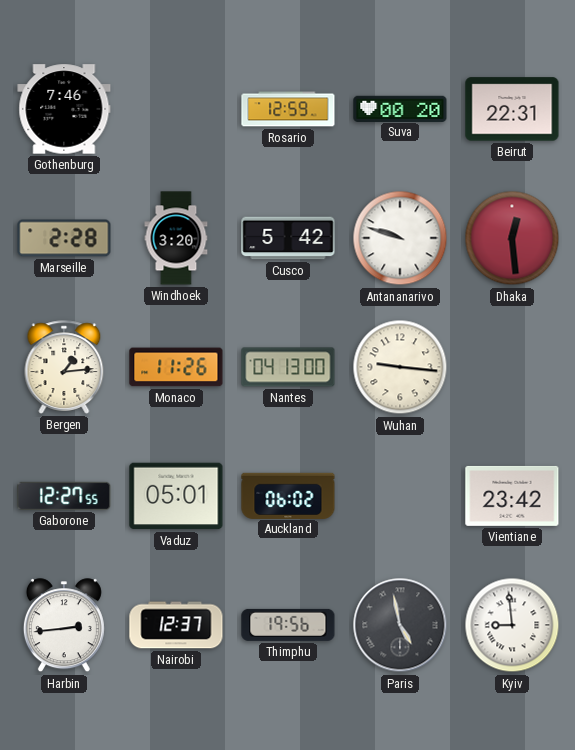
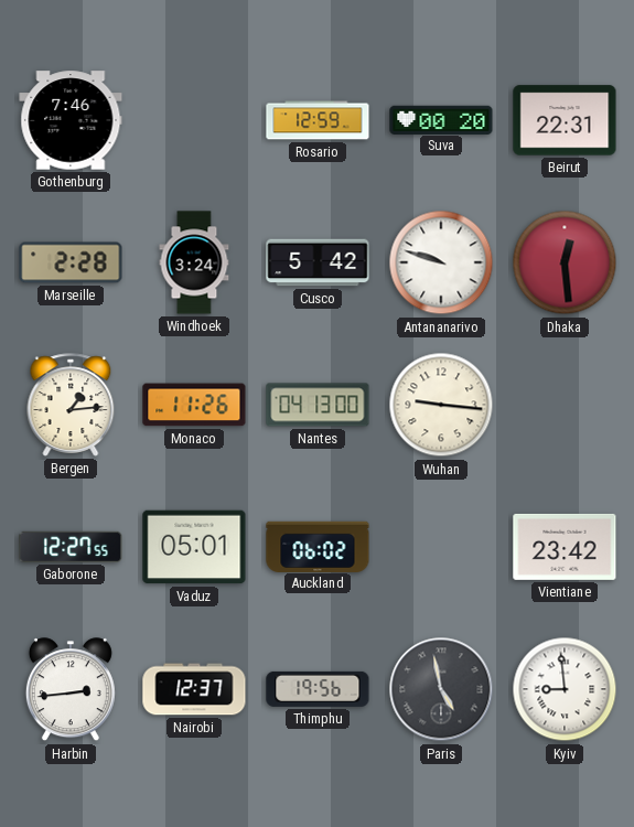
Windhoek: 3:20 -> 3:24
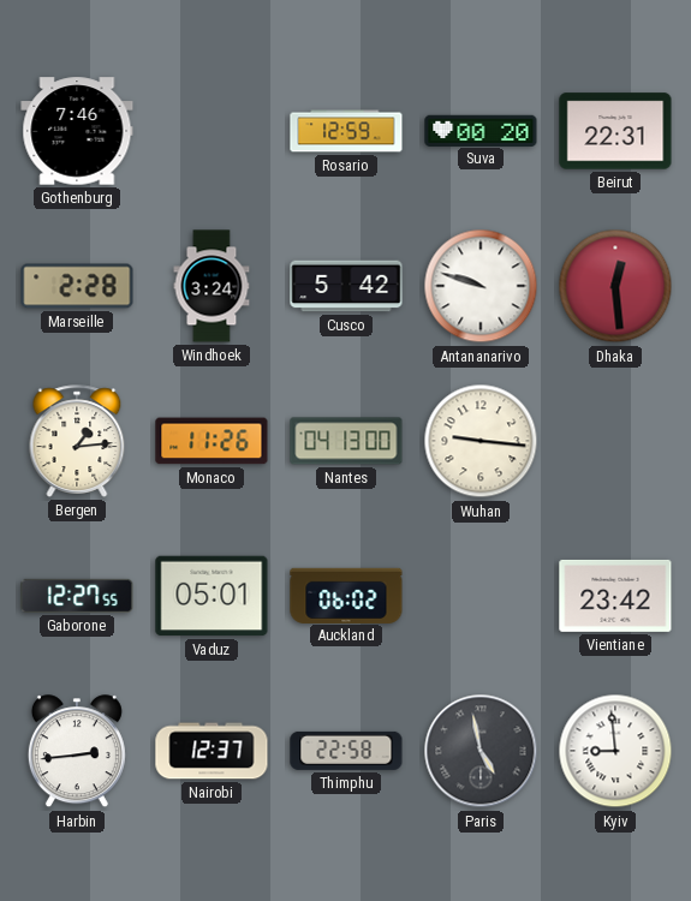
Thimphu: 19:56 -> 22:58
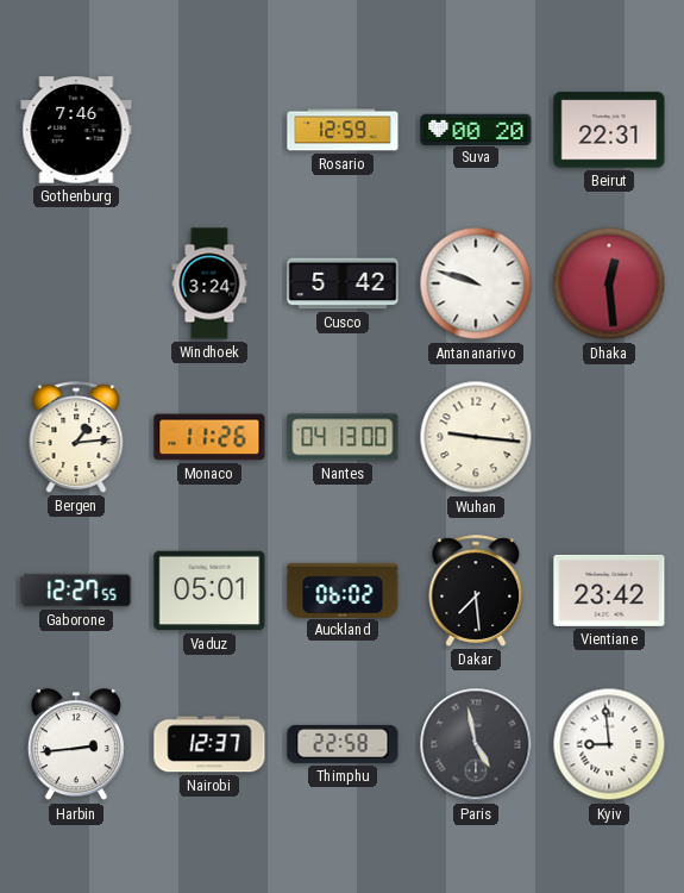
Marseille: 2:28 -> none
Dakar: none -> 7:29
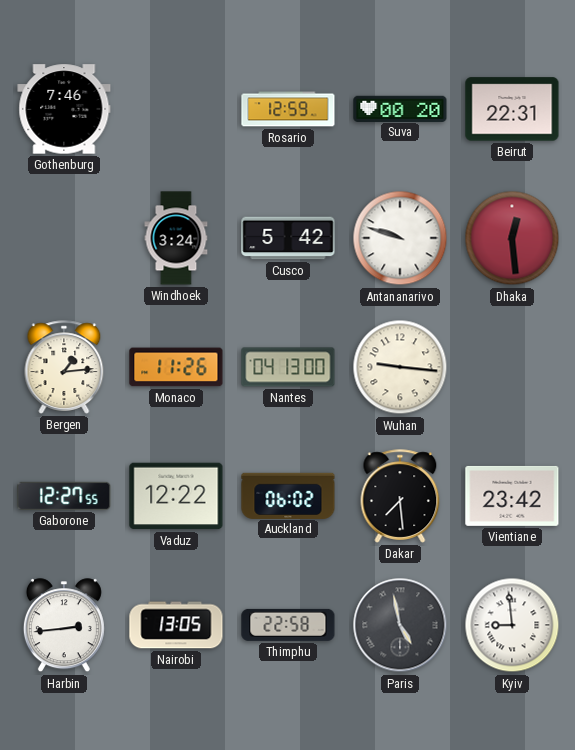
Vaduz: 05:01 -> 12:22
Nairobi: 12:37 -> 13:05
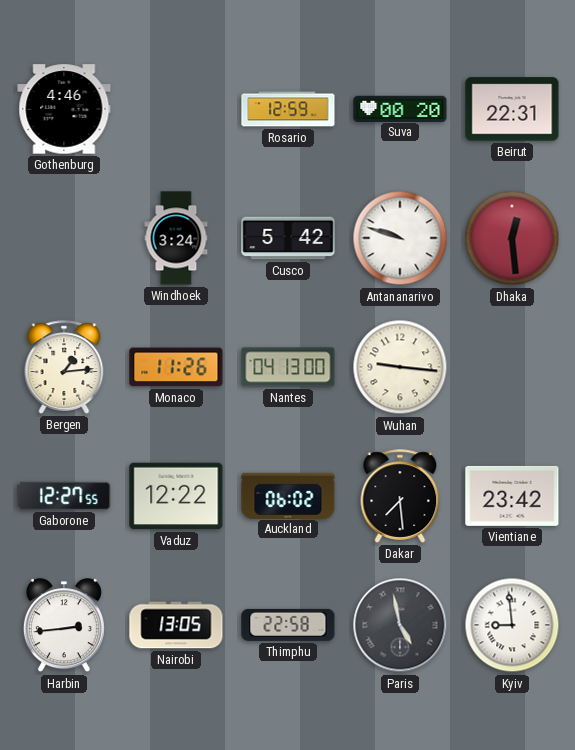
Gothenburg: 7:46 -> 4:46
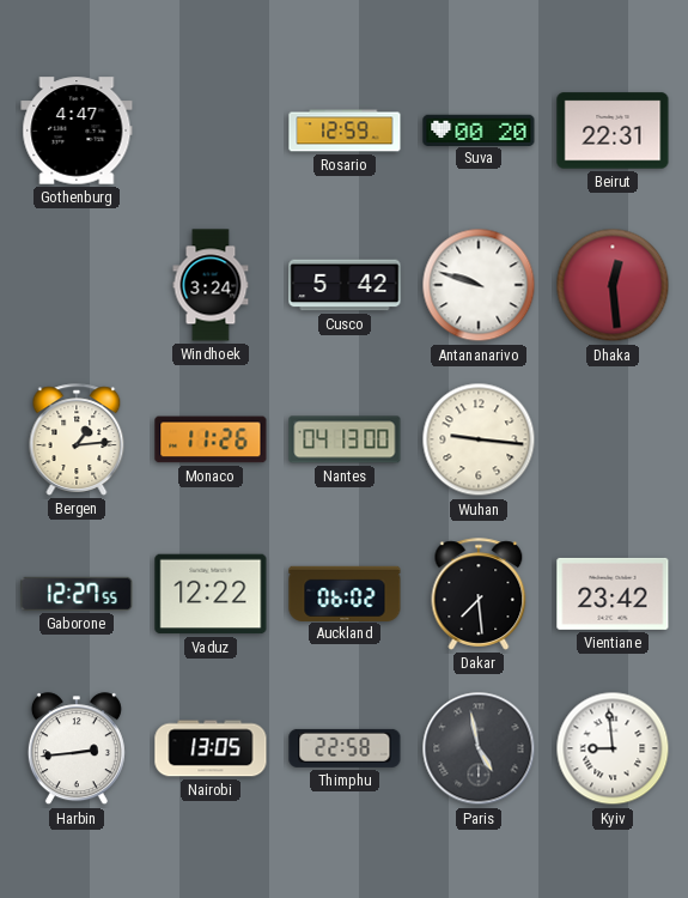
Gothenburg: 4:46 -> 4:47
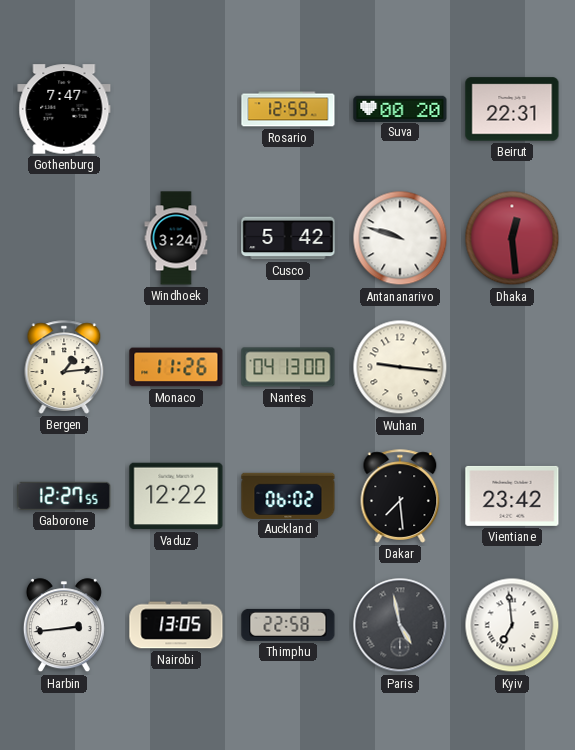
Gothenburg: 4:47 -> 7:47
Kyiv: 8:59 -> 6:59
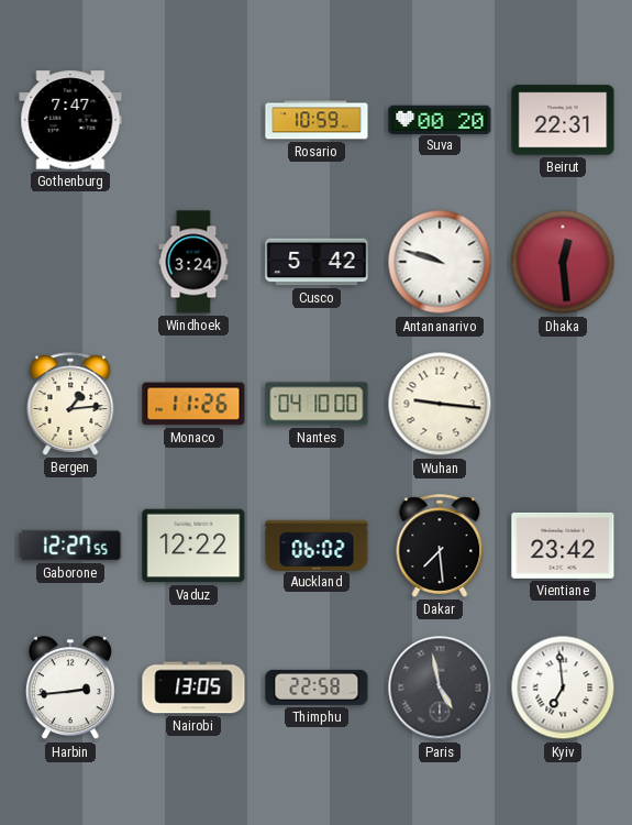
Rosario: 12:59 -> 10:59
Nantes: 04:13 -> 04:10
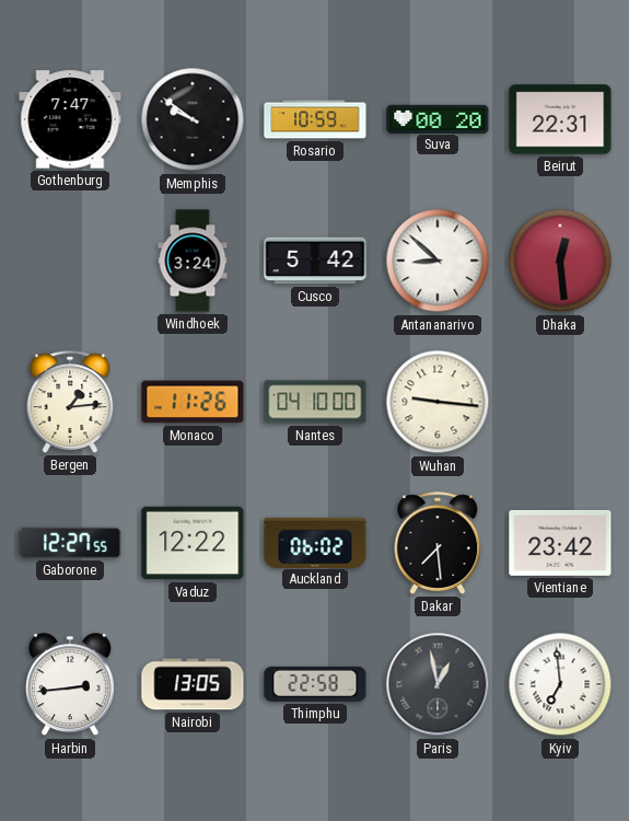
Memphis: none -> 9:51
Antananarivo: 9:48 -> 8:52
Paris: 4:58 -> 12:58
